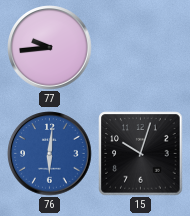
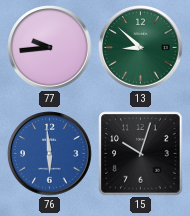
13: none -> 8:52
76: 6:01 -> 5:59
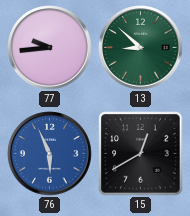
76: 5:59 -> 5:56
15: 10:03 -> 12:40
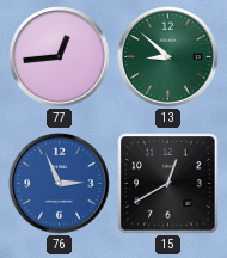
77: 9:44 -> 12:44
76: 5:56 -> 2:56
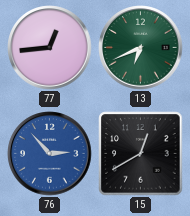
13: 8:52 -> 6:41
76: 2:56 -> 2:53
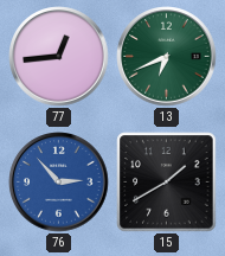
15: 12:40 -> 1:40
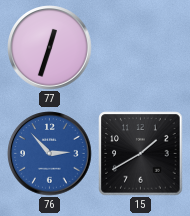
77: 12:44 -> 12:33
13: 6:41 -> none
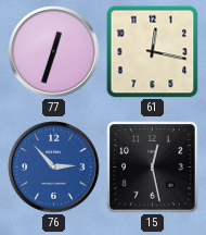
61: none -> 12:17
15: 1:40 -> 12:28
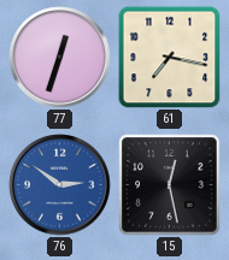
61: 12:17 -> 7:17
76: 2:53 -> 2:51
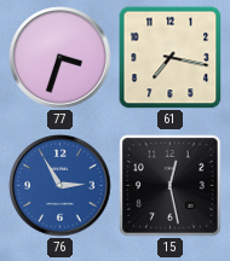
77: 12:33 -> 3:33
76: 2:51 -> 2:55
